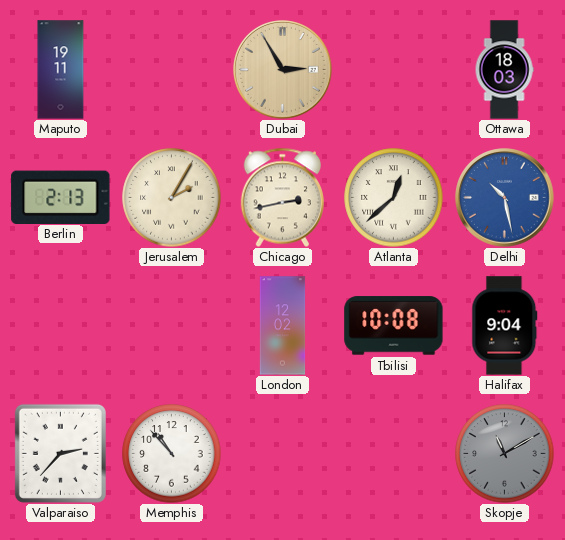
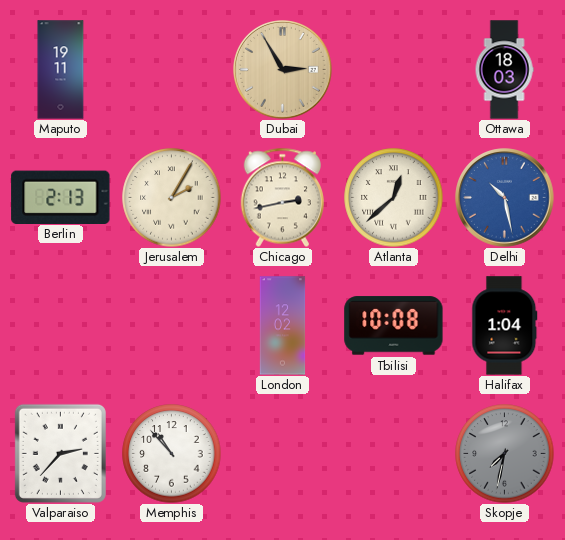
Halifax: 9:04 -> 1:04
Skopje: 11:10 -> 7:32
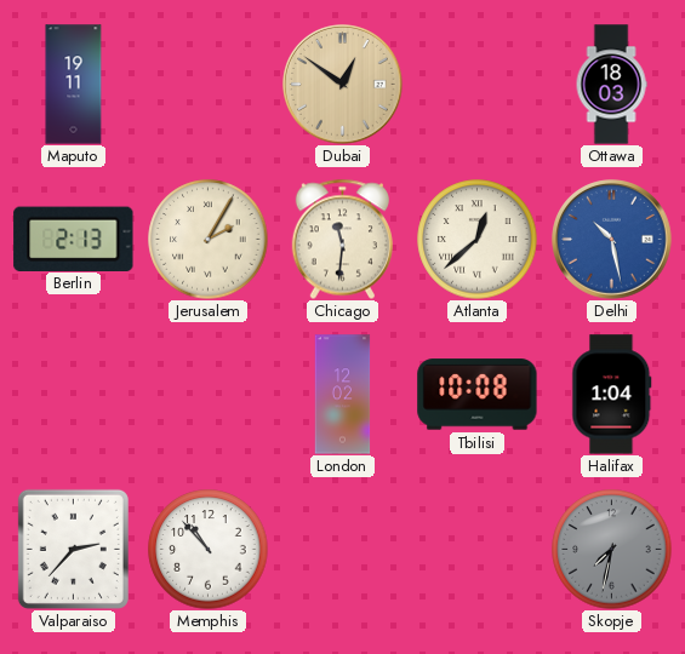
Dubai: 2:55 -> 12:51
Chicago: 2:43 -> 11:31
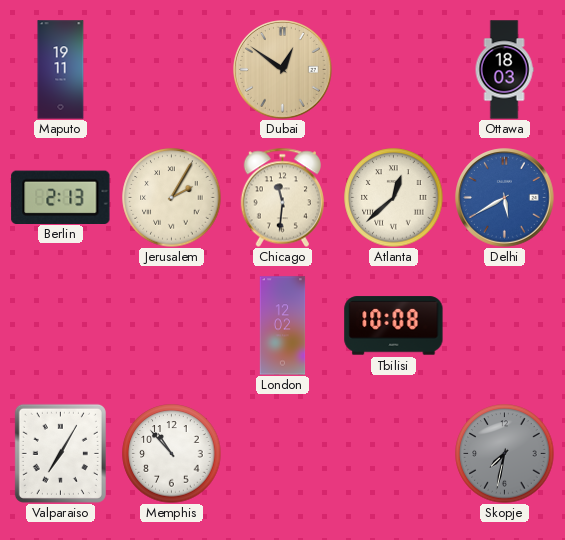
Delhi: 10:28 -> 5:40
Halifax: 1:04 -> none
Valparaiso: 2:37 -> 7:05
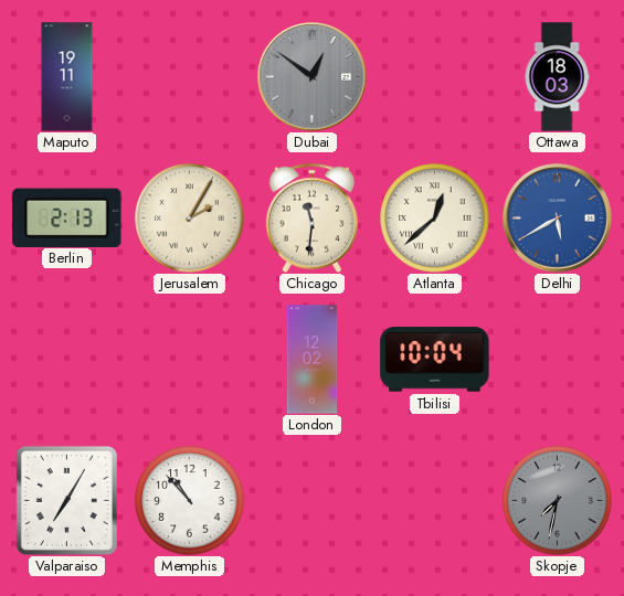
Dubai dial: champagne -> grey
Tbilisi: 10:08 -> 10:04
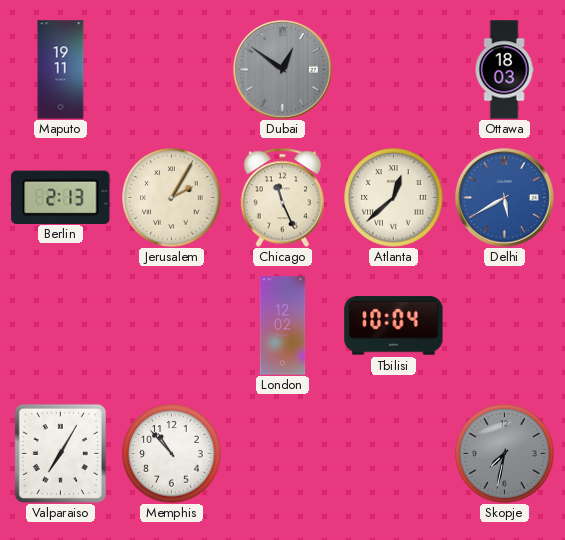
Chicago: 11:31 -> 11:26
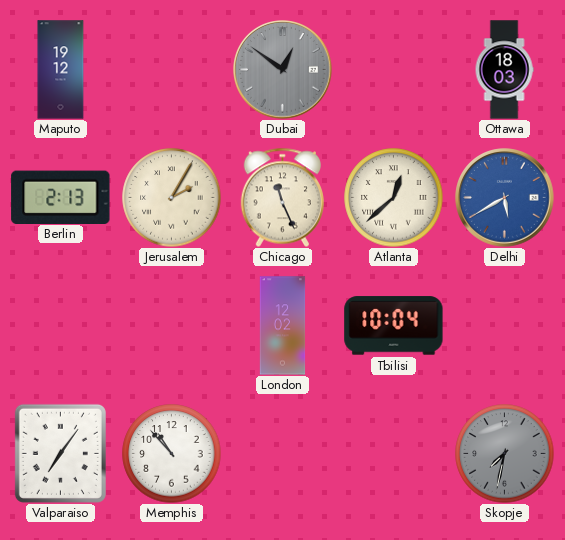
Maputo: 19:11 -> 19:12
Valparaiso: 7:05 -> 7:06
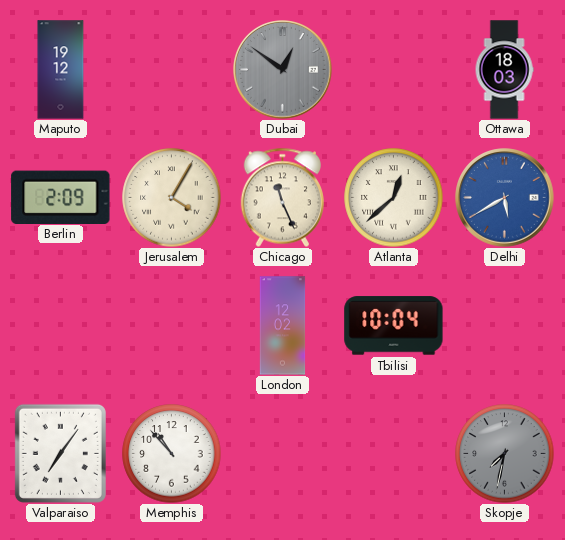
Berlin: 2:13 -> 2:09
Jerusalem: 2:05 -> 4:05
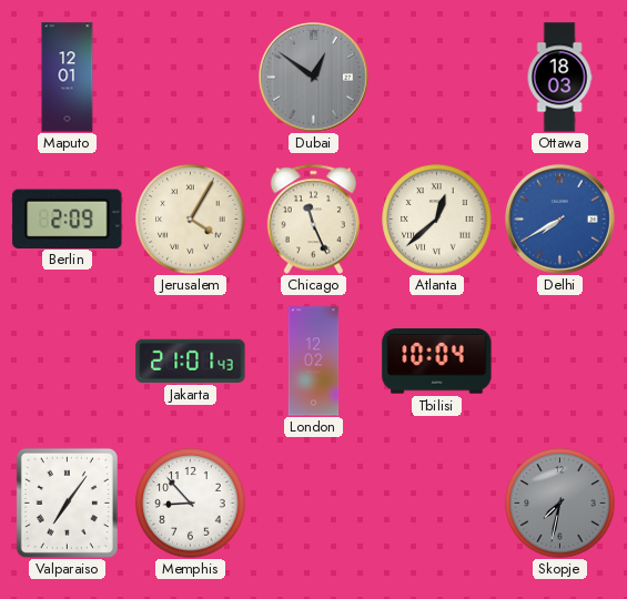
Maputo: 19:12 -> 12:01
Delhi: 5:40 -> 7:40
Jakarta: none -> 21:01
Memphis: 10:53 -> 8:53
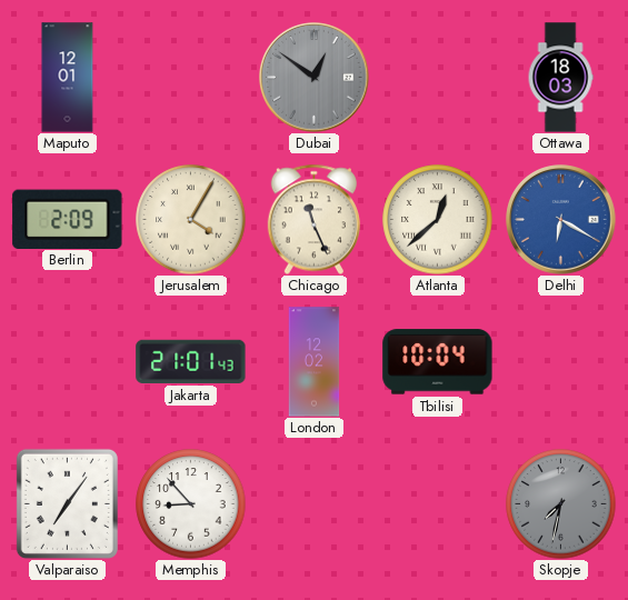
Delhi: 7:40 -> 6:20
